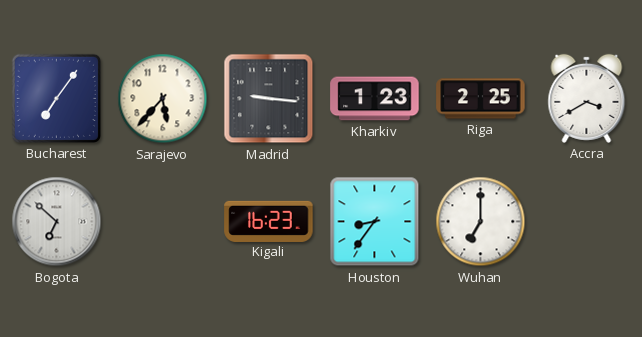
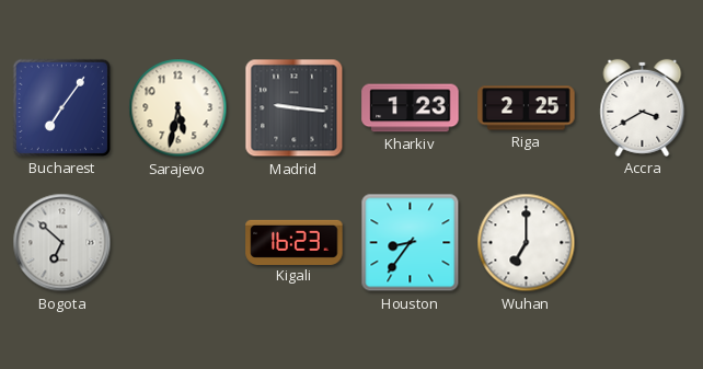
Sarajevo: 5:37 -> 5:32
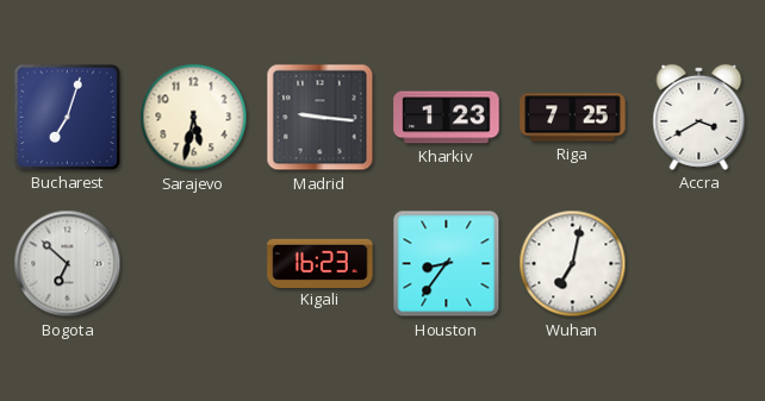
Bucharest: 7:06 -> 7:03
Riga: 2:25 -> 7:25
Wuhan: 7:00 -> 7:02
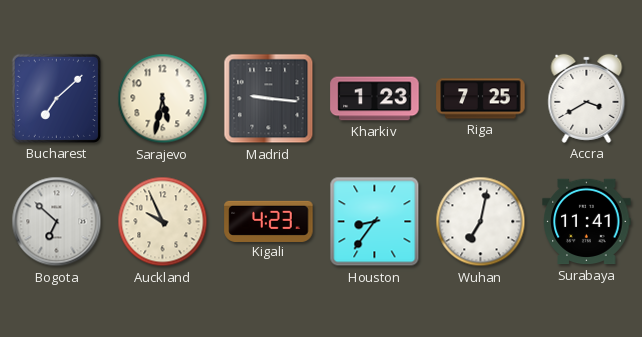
Bucharest: 7:03 -> 7:08
Auckland: none -> 9:56
Kigali: 16:23 -> 4:23
Surabaya: none -> 11:41
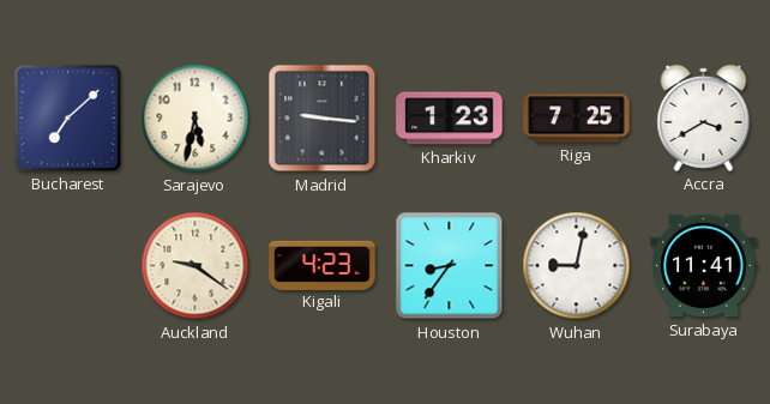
Bogota: 6:52 -> none
Auckland: 9:56 -> 9:21
Wuhan: 7:02 -> 9:02
